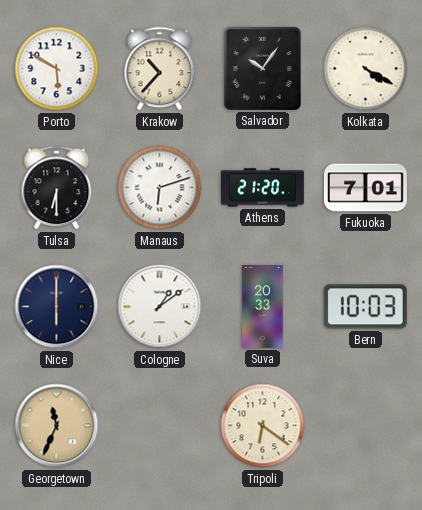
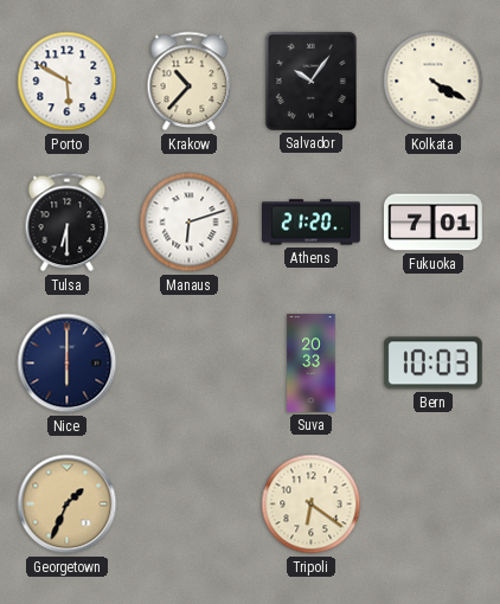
Cologne: 1:09 -> none
Georgetown: 11:34 -> 1:34
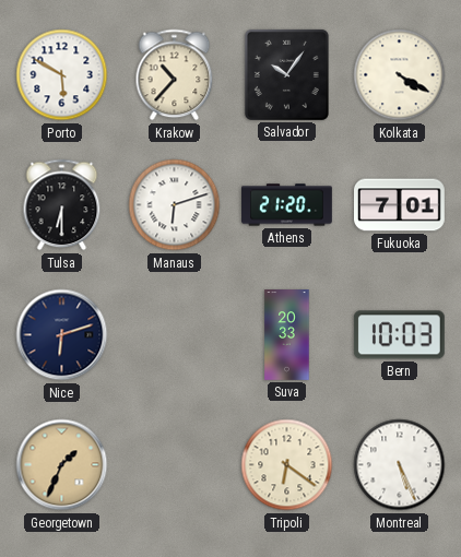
Nice: 6:00 -> 6:12
Montreal: none -> 5:26
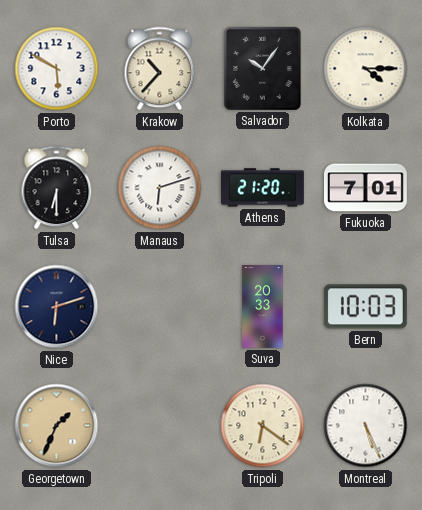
Kolkata: 4:20 -> 4:15
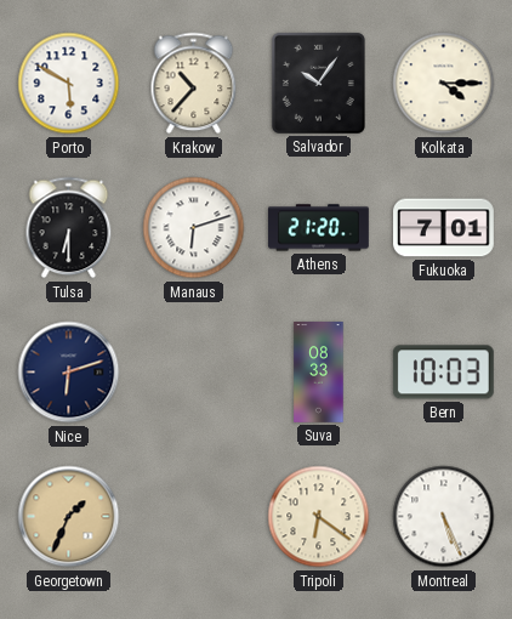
Suva: 20:33 -> 08:33
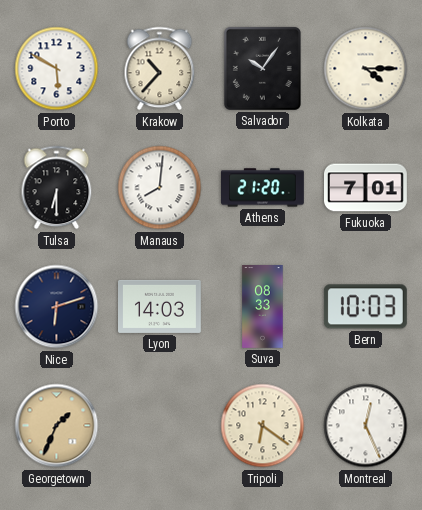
Manaus: 6:12 -> 8:01
Lyon: none -> 14:03
Montreal: 5:26 -> 12:26
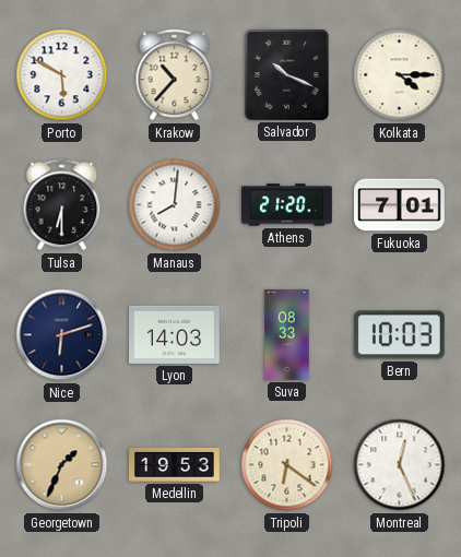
Salvador: 10:06 -> 10:19
Medellin: none -> 19:53
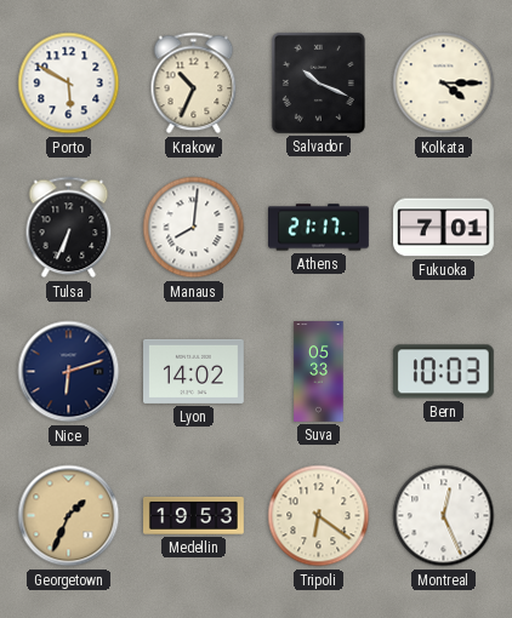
Krakow: 10:37 -> 10:34
Tulsa: 6:30 -> 6:34
Athens: 21:20 -> 21:17
Lyon: 14:03 -> 14:02
Suva: 08:33 -> 05:33
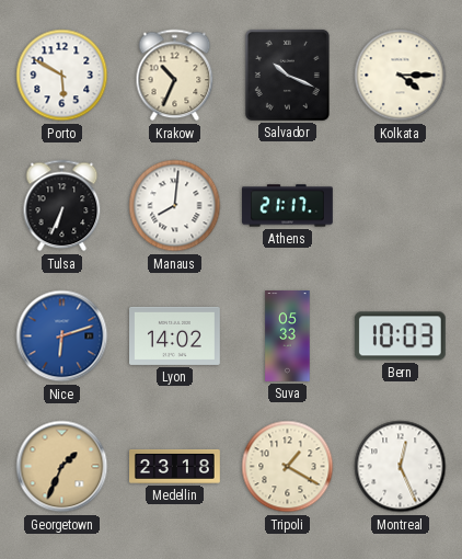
Fukuoka: 7:01 -> none
Nice dial: navy -> blue
Medellin: 19:53 -> 23:18
Tripoli: 6:21 -> 1:20
